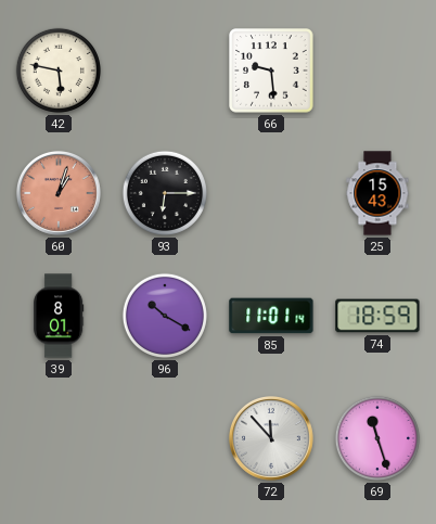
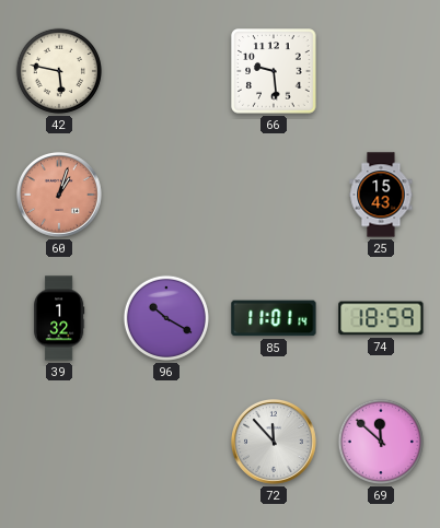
93: 6:15 -> none
39: 8:01 -> 1:32
69: 11:27 -> 11:52
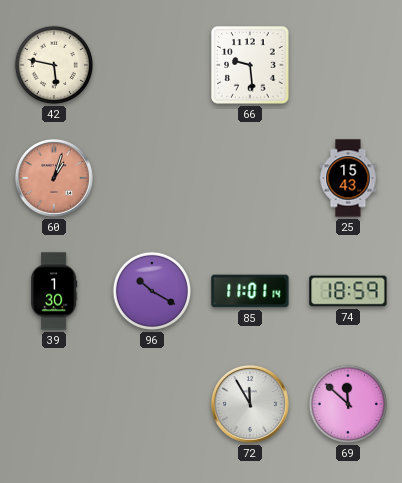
39: 1:32 -> 1:30
72: 11:53 -> 11:55
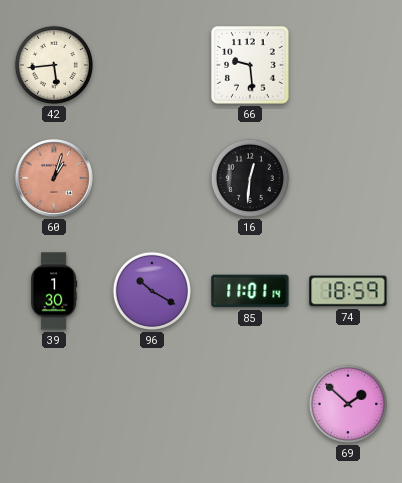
42: 5:47 -> 5:44
16: none -> 12:31
25: 15:43 -> none
72: 11:55 -> none
69: 11:52 -> 1:52
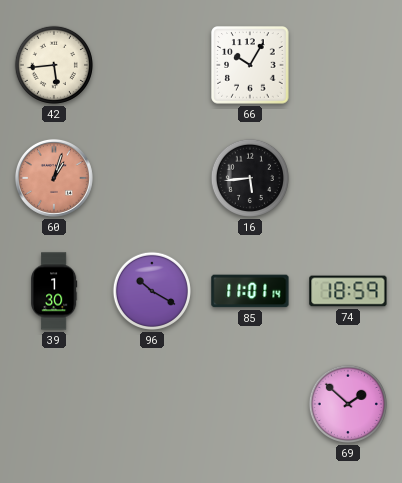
66: 9:29 -> 10:05
16: 12:31 -> 5:44
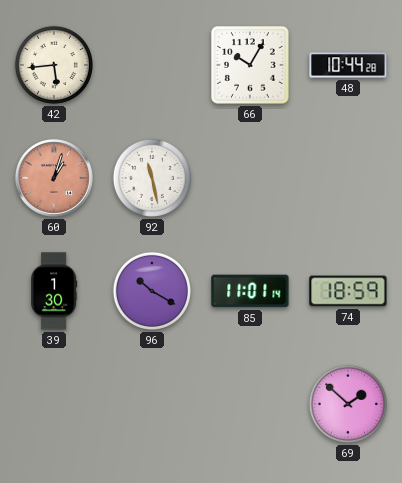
48: none -> 10:44
92: none -> 11:28
16: 5:44 -> none
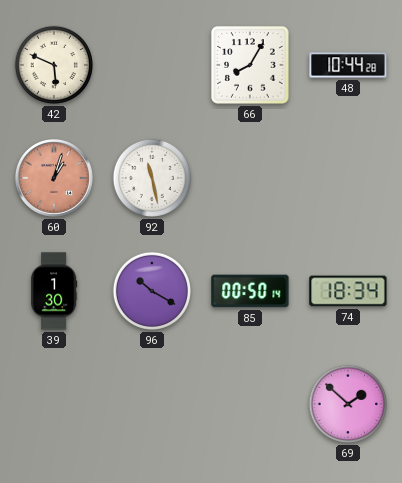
42: 5:44 -> 5:49
66: 10:05 -> 8:05
85: 11:01 -> 00:50
74: 18:59 -> 18:34
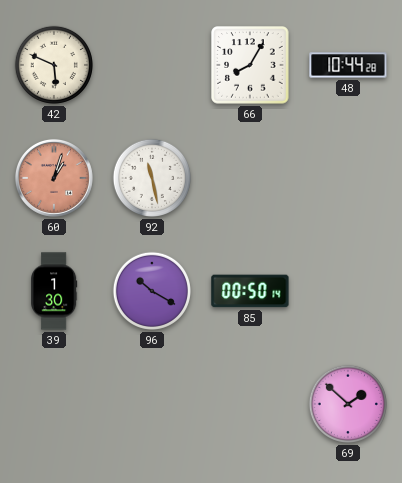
74: 18:34 -> none
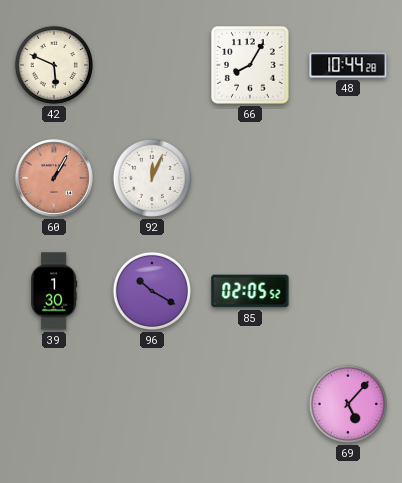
60: 1:03 -> 1:05
92: 11:28 -> 12:04
85: 00:50 -> 02:05
69: 1:52 -> 5:07
